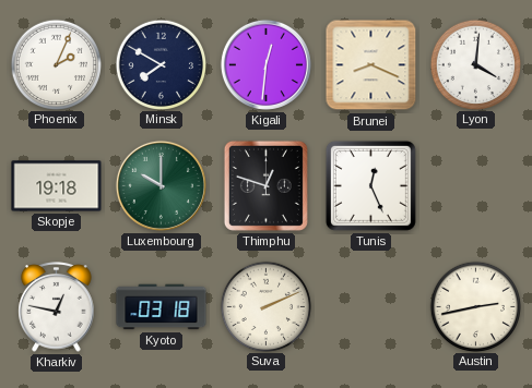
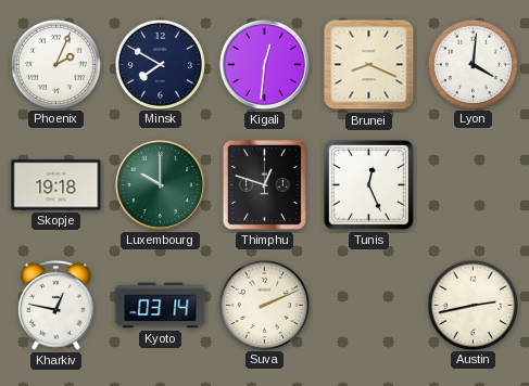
Kyoto: 03:18 -> 03:14
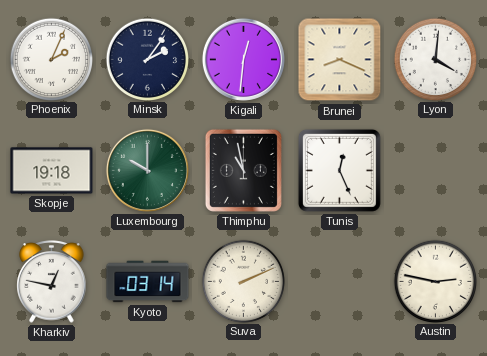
Minsk: 7:50 -> 2:06
Thimphu: 12:48 -> 10:58
Austin: 2:43 -> 2:47
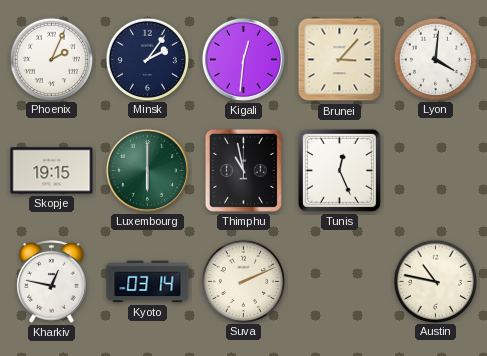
Brunei: 8:19 -> 3:07
Skopje: 19:18 -> 19:15
Luxembourg: 10:00 -> 6:00
Austin: 2:47 -> 10:47
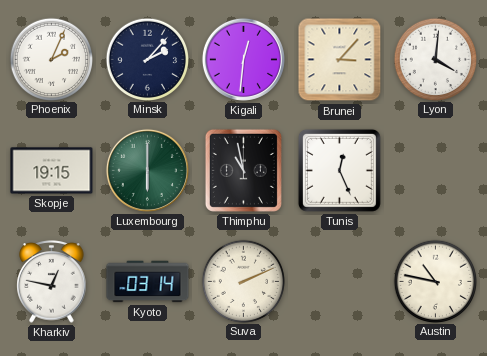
Minsk: 2:06 -> 2:07
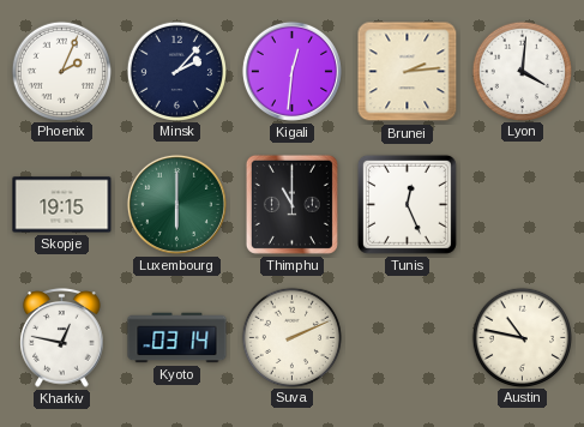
Brunei: 3:07 -> 2:14
Thimphu: 10:58 -> 11:00
